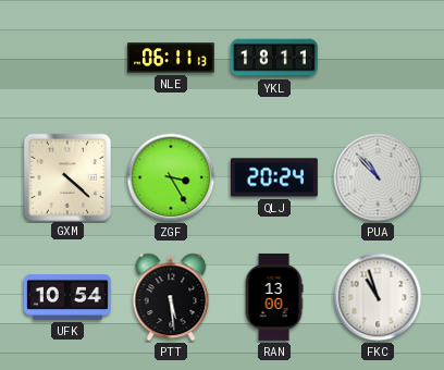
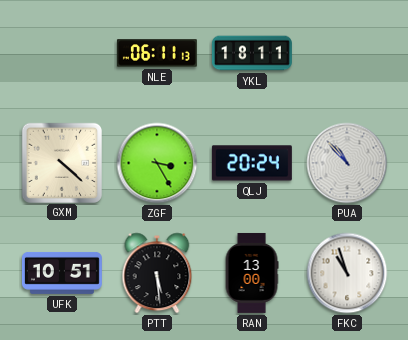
UFK: 10:54 -> 10:51
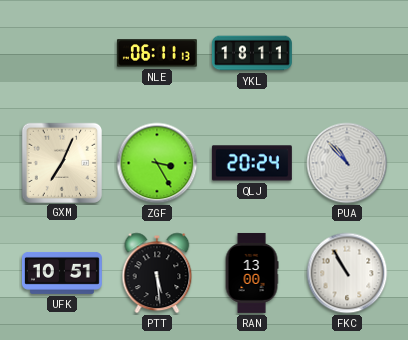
GXM: 4:22 -> 7:04
FKC: 10:57 -> 10:55
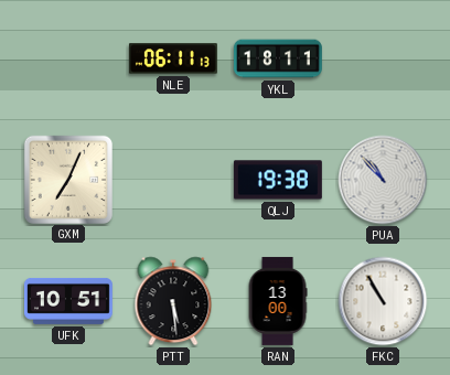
ZGF: 3:25 -> none
QLJ: 20:24 -> 19:38
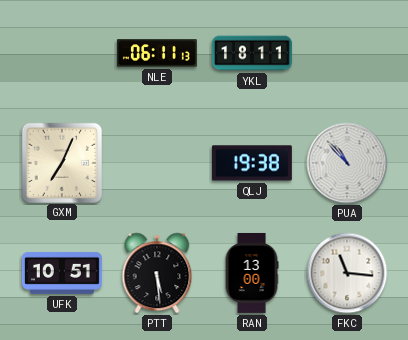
FKC: 10:55 -> 11:16
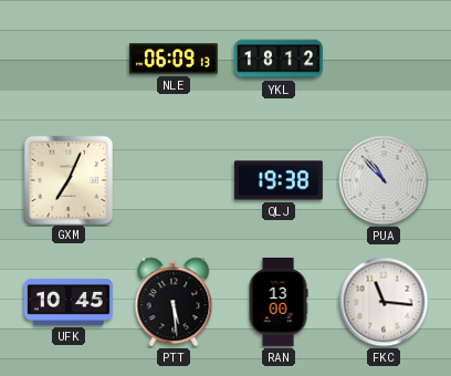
NLE: 06:11 -> 06:09
YKL: 18:11 -> 18:12
UFK: 10:51 -> 10:45
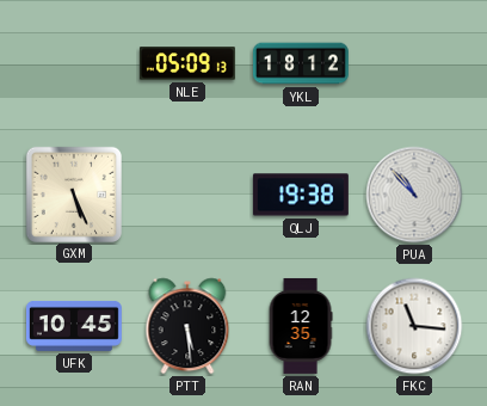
NLE: 06:09 -> 05:09
GXM: 7:04 -> 5:26
RAN: 13:00 -> 12:35
